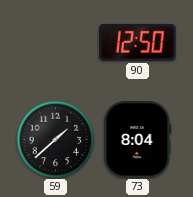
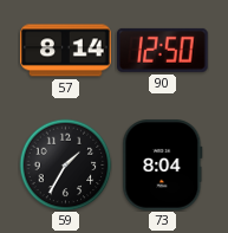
57: none -> 8:14
59: 1:38 -> 1:35
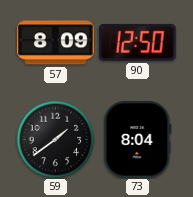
57: 8:14 -> 8:09
59: 1:35 -> 1:39
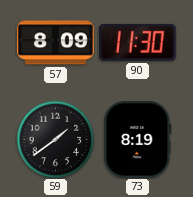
90: 12:50 -> 11:30
73: 8:04 -> 8:19
